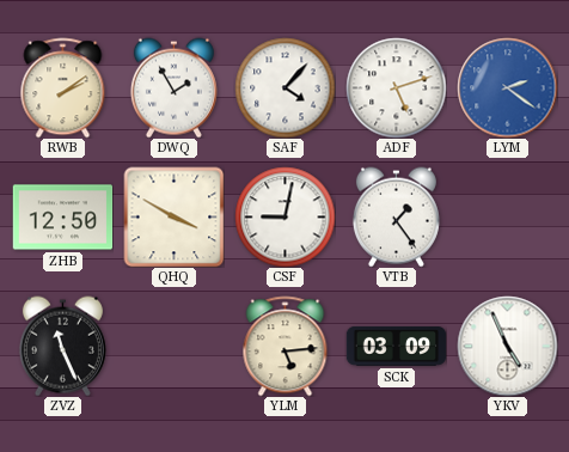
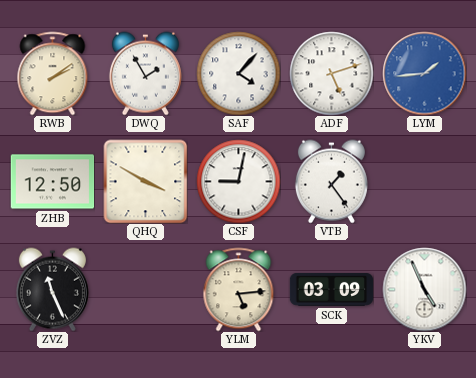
LYM: 2:21 -> 1:44
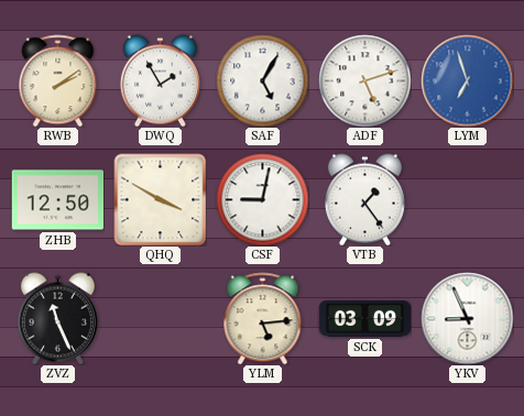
SAF: 4:07 -> 5:05
LYM: 1:44 -> 6:57
YKV: 4:56 -> 8:56
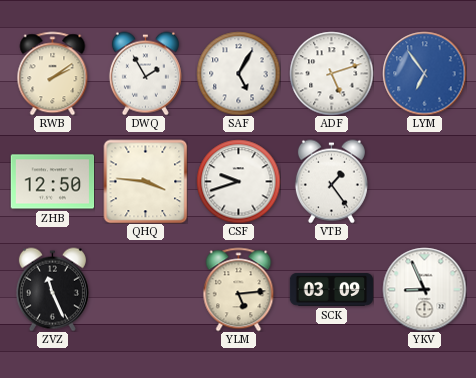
LYM: 6:57 -> 6:54
QHQ: 3:50 -> 3:46
CSF: 9:02 -> 9:42
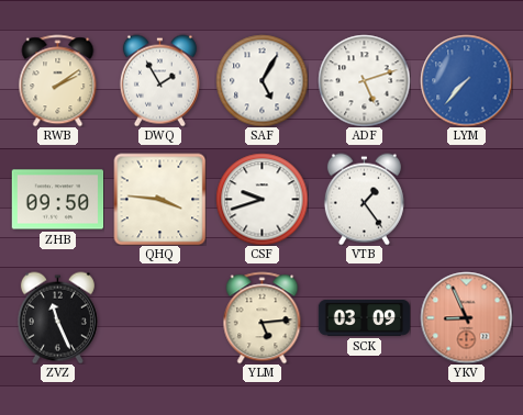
LYM: 6:54 -> 7:37
ZHB: 12:50 -> 09:50
YKV dial: white -> salmon
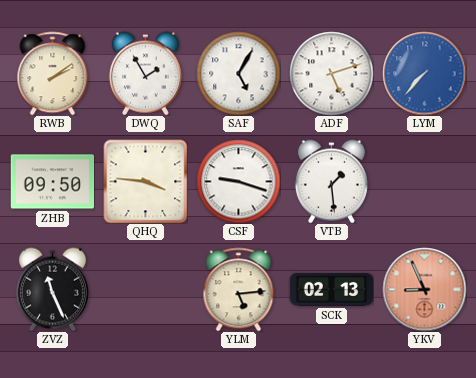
CSF: 9:42 -> 9:18
VTB: 1:24 -> 1:29
SCK: 03:09 -> 02:13
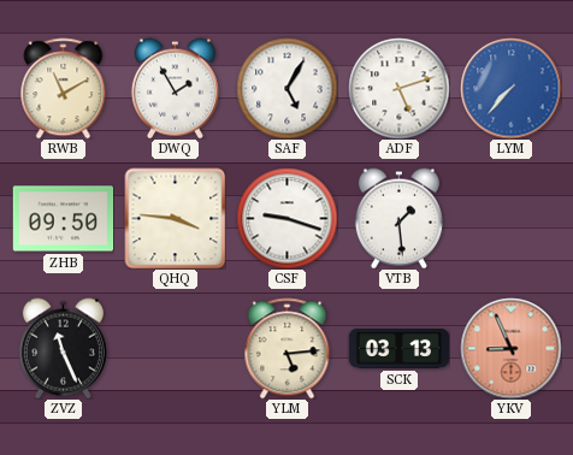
RWB: 2:09 -> 11:10
SCK: 02:13 -> 03:13
